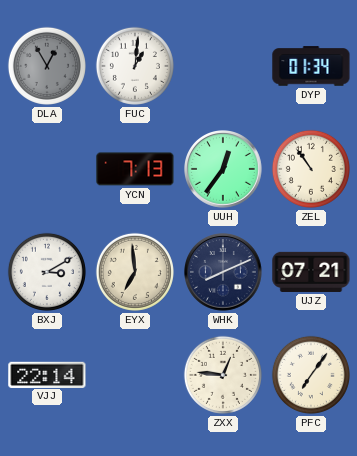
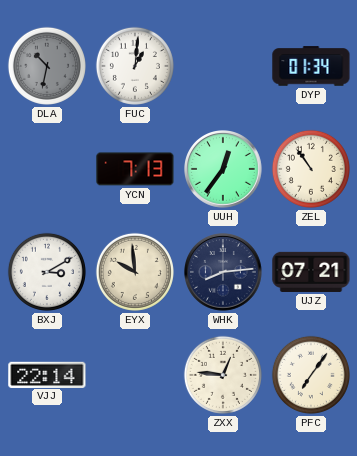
DLA: 12:55 -> 10:32
EYX: 6:59 -> 9:59
WHK: 8:11 -> 8:14
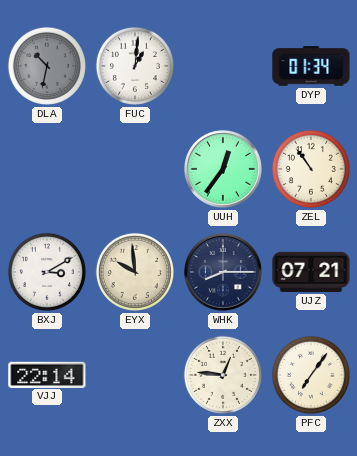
YCN: 7:13 -> none
WHK: 8:14 -> 8:15
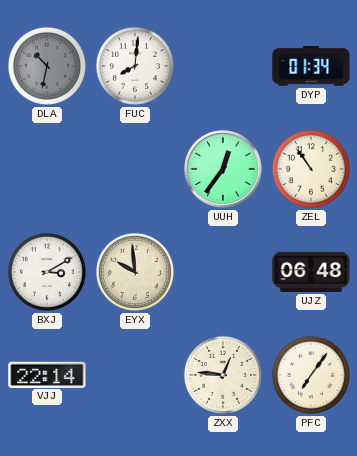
FUC: 1:01 -> 8:01
WHK: 8:15 -> none
UJZ: 07:21 -> 06:48
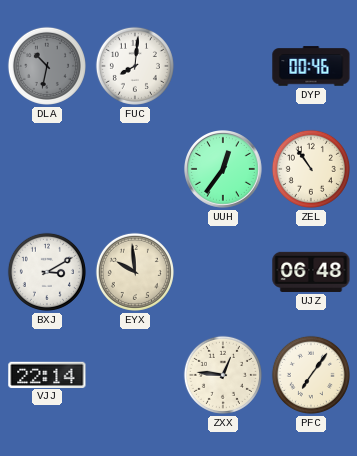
DYP: 01:34 -> 00:46
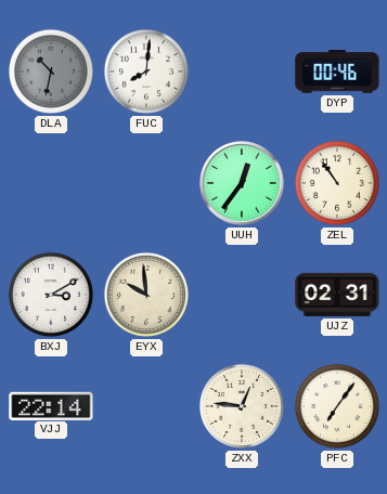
UJZ: 06:48 -> 02:31
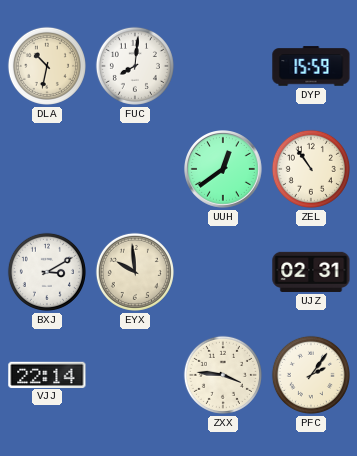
DLA dial: grey -> cream
DYP: 00:46 -> 15:59
UUH: 12:36 -> 12:39
ZXX: 12:46 -> 3:46
PFC: 7:06 -> 2:06
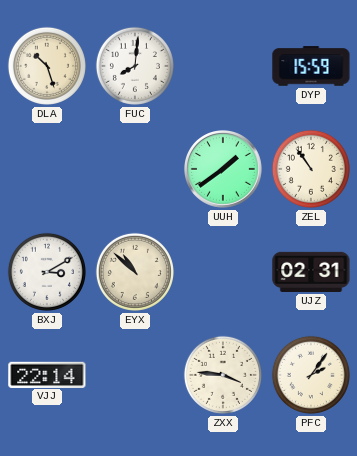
DLA: 10:32 -> 10:27
UUH: 12:39 -> 1:39
EYX: 9:59 -> 10:52
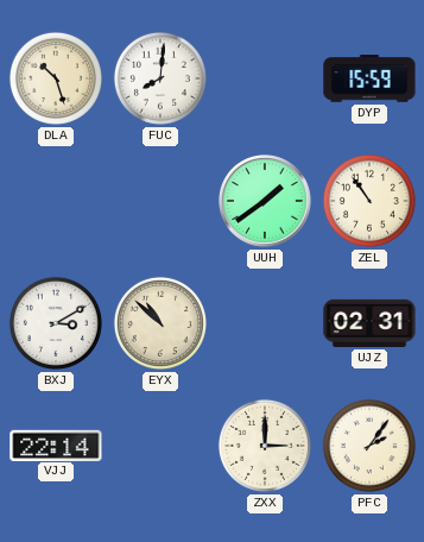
ZXX: 3:46 -> 3:00
